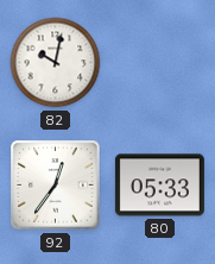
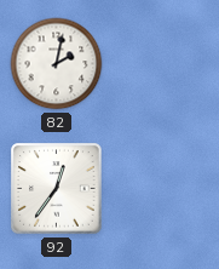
82: 10:02 -> 2:02
80: 05:33 -> none
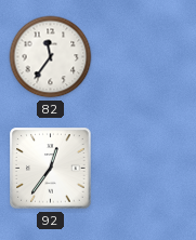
82: 2:02 -> 11:36
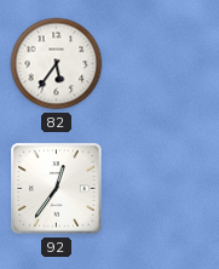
82: 11:36 -> 5:36
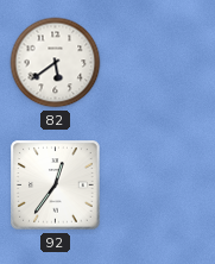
82: 5:36 -> 5:39
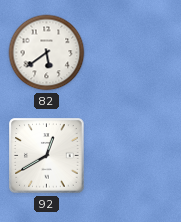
92: 12:36 -> 12:40
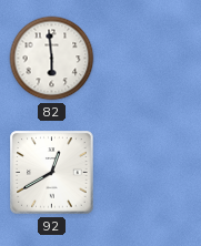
82: 5:39 -> 5:59
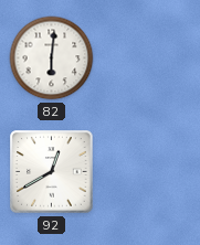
82: 5:59 -> 6:01
